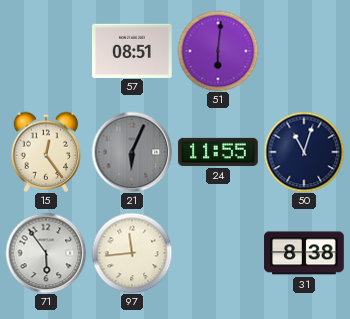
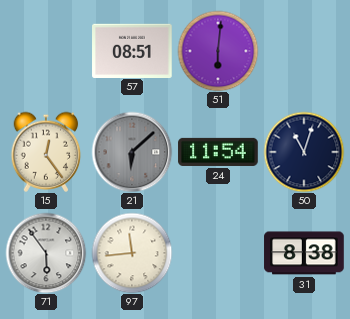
21: 6:04 -> 6:08
24: 11:55 -> 11:54
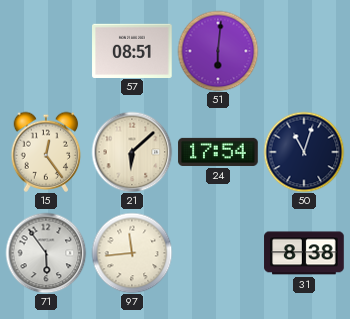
21 dial: grey -> cream
24: 11:54 -> 17:54
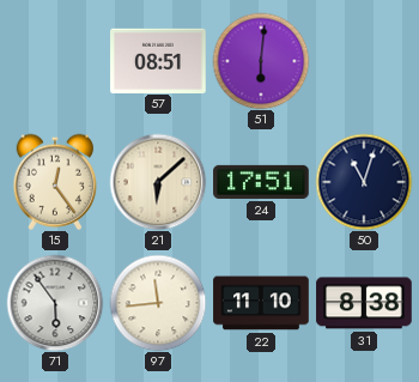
24: 17:54 -> 17:51
22: none -> 11:10
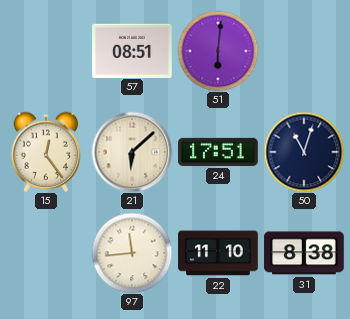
71: 5:54 -> none
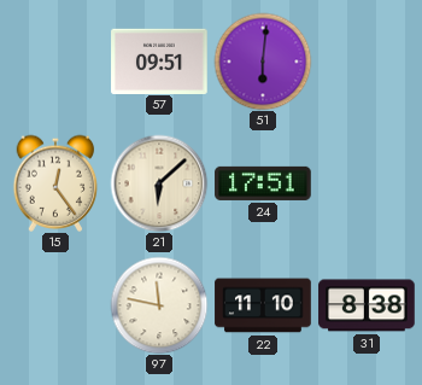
57: 08:51 -> 09:51
50: 11:03 -> none
97: 11:44 -> 11:47
